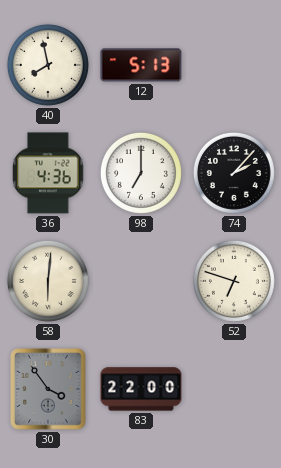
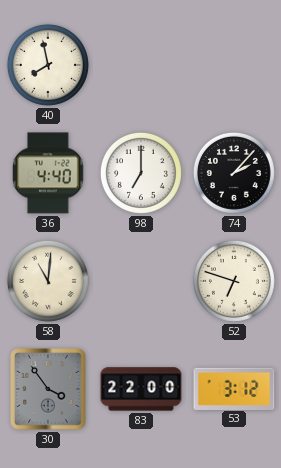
12: 5:13 -> none
36: 4:36 -> 4:40
58: 6:01 -> 11:01
53: none -> 3:12
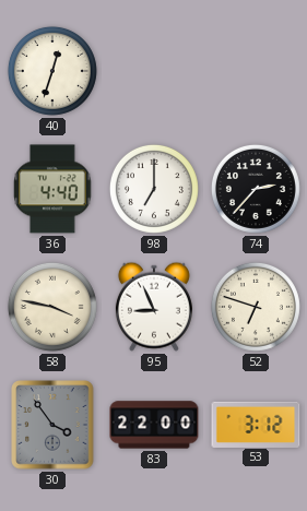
40: 7:58 -> 12:33
74: 2:07 -> 2:37
58: 11:01 -> 3:47
95: none -> 8:56
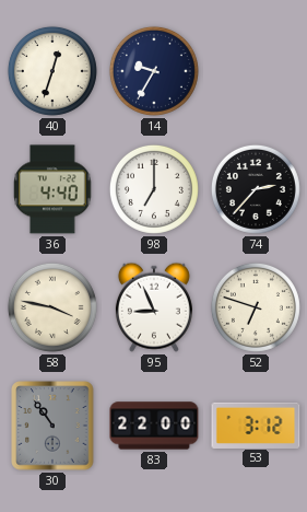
14: none -> 9:35
30: 3:54 -> 10:54
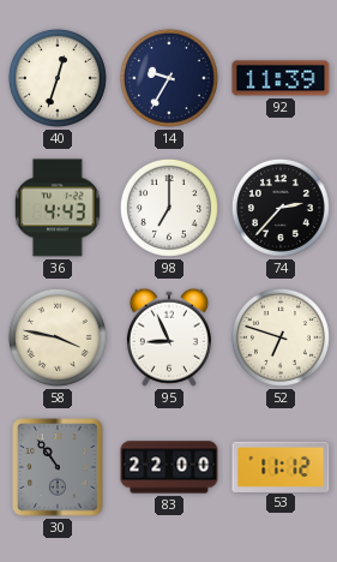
92: none -> 11:39
36: 4:40 -> 4:43
53: 3:12 -> 11:12
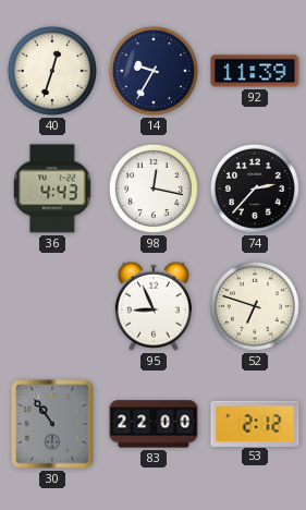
98: 7:00 -> 12:17
58: 3:47 -> none
53: 11:12 -> 2:12
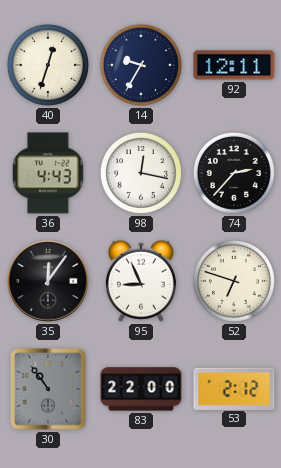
92: 11:39 -> 12:11
35: none -> 12:06
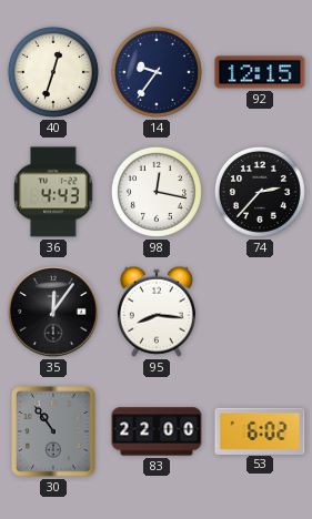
14: 9:35 -> 9:36
92: 12:11 -> 12:15
95: 8:56 -> 8:16
52: 6:48 -> none
53: 2:12 -> 6:02
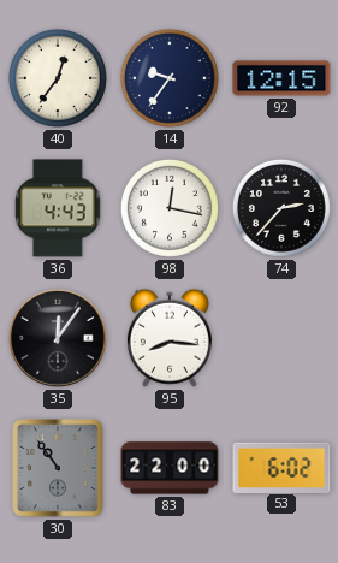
40: 12:33 -> 12:36
